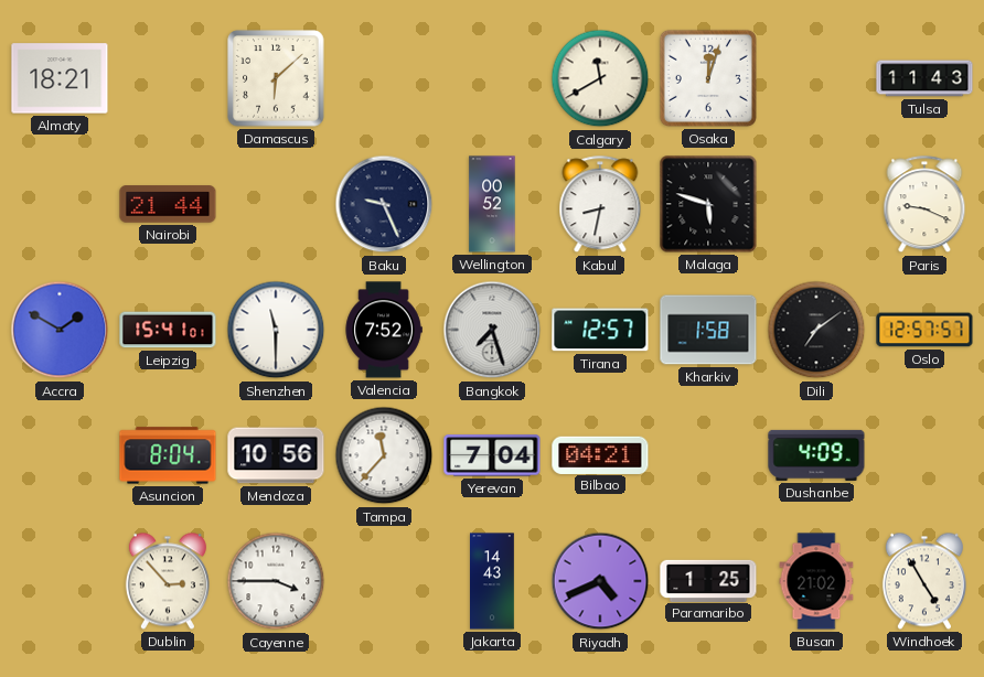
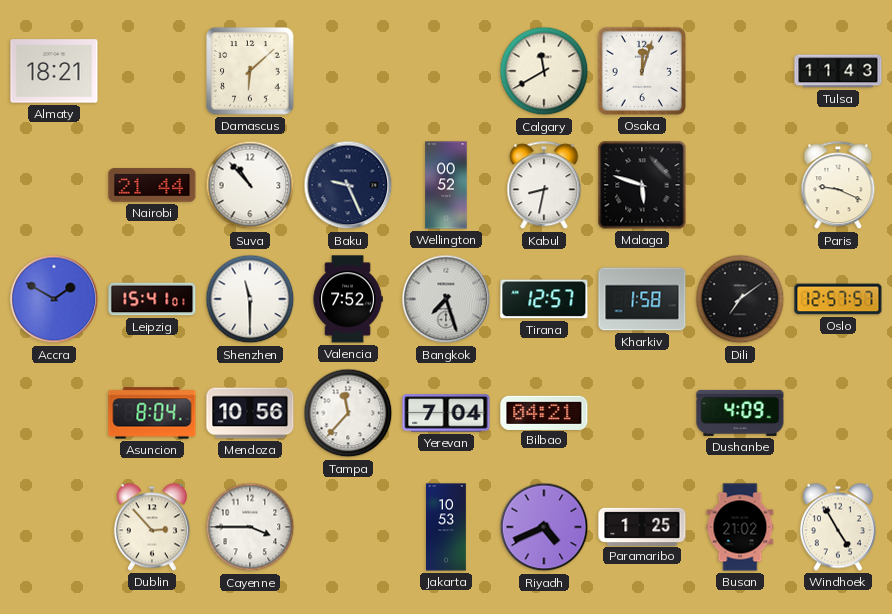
Suva: none -> 10:53
Jakarta: 14:43 -> 10:53
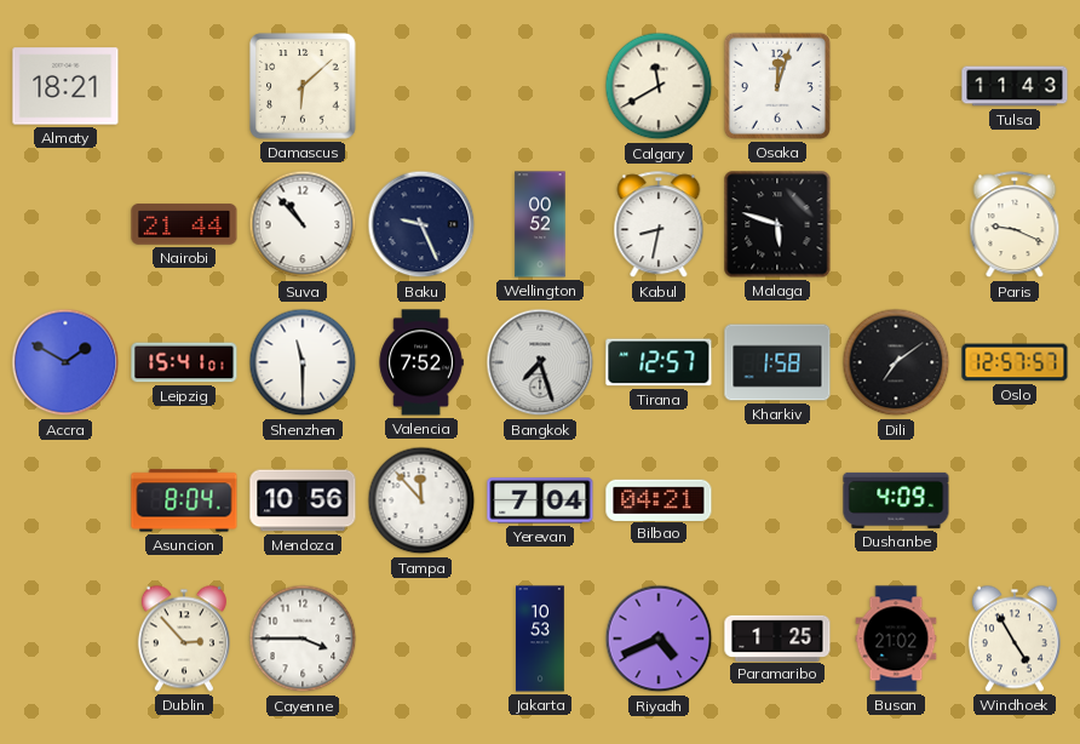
Tampa: 11:37 -> 11:53
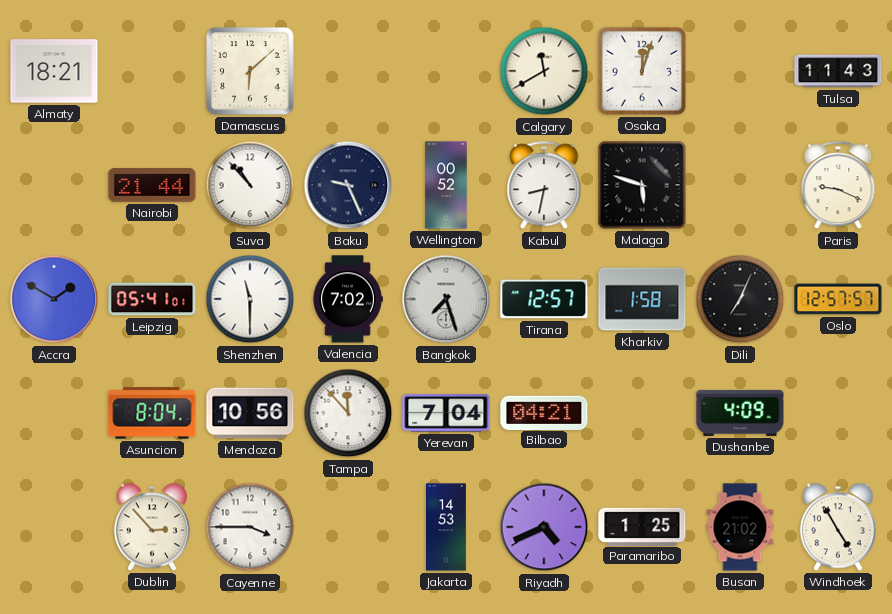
Leipzig: 15:41 -> 05:41
Valencia: 7:52 -> 7:02
Dili: 7:09 -> 7:04
Jakarta: 10:53 -> 14:53
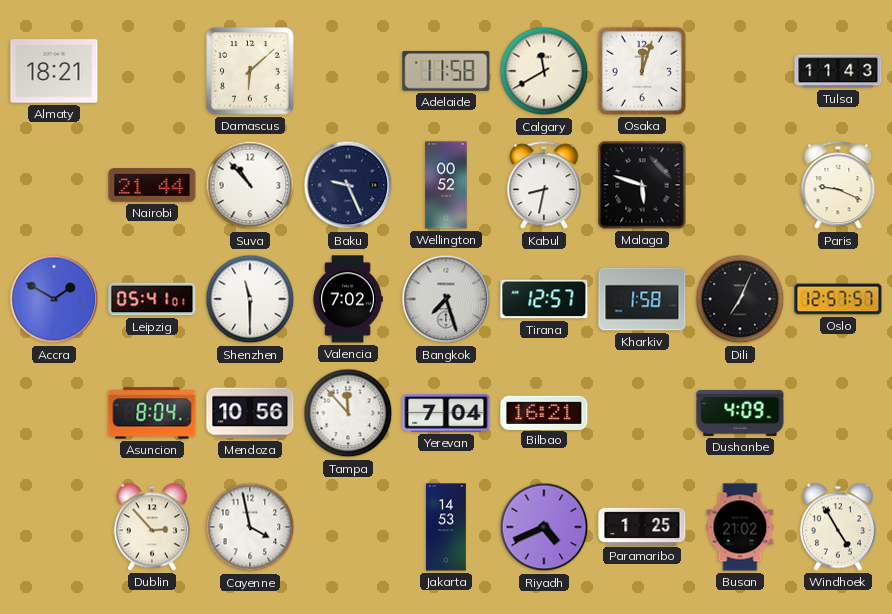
Adelaide: none -> 11:58
Bilbao: 04:21 -> 16:21
Cayenne: 3:45 -> 3:58
